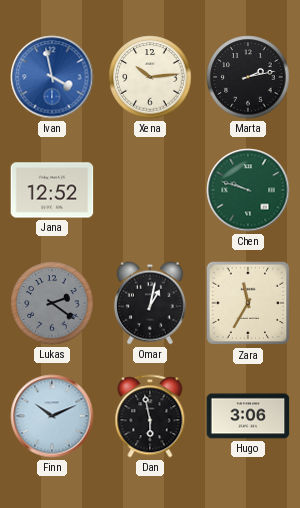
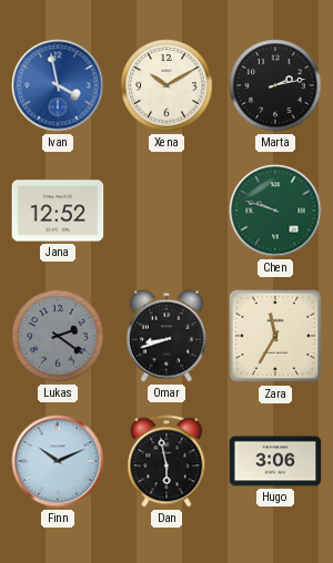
Xena: 10:14 -> 10:10
Omar: 1:02 -> 8:42
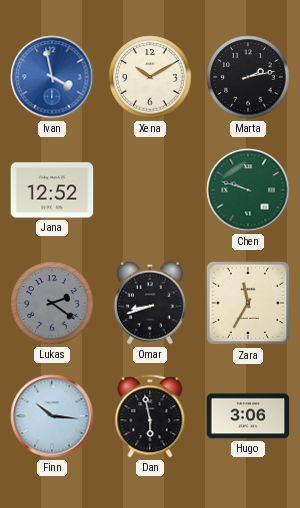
Finn: 10:11 -> 10:16
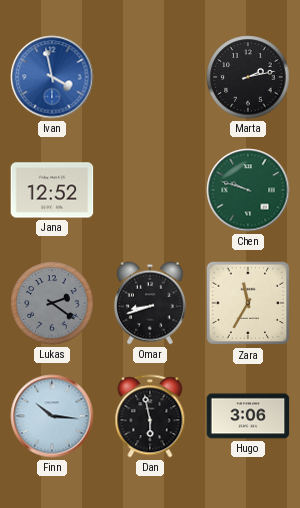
Xena: 10:10 -> none
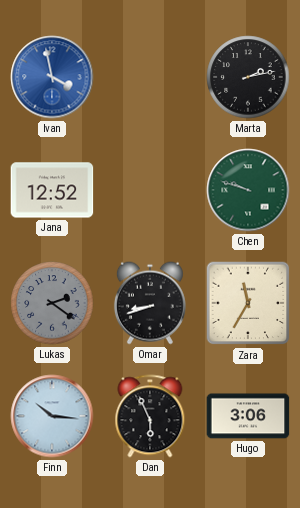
Dan: 5:58 -> 5:56
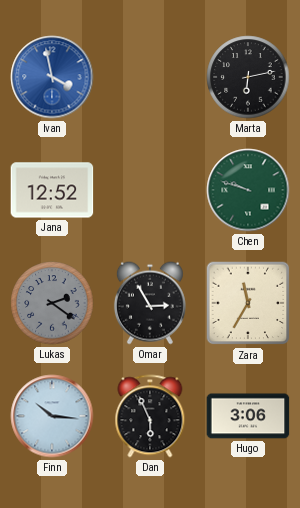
Marta: 2:13 -> 6:13
Omar: 8:42 -> 2:55
